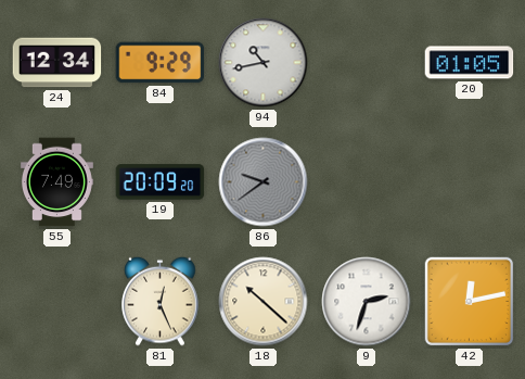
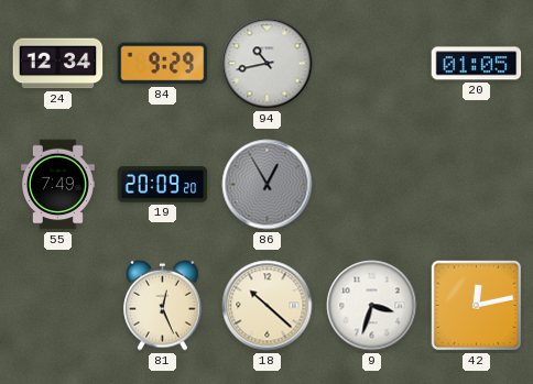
86: 9:39 -> 12:55
9: 2:33 -> 3:33
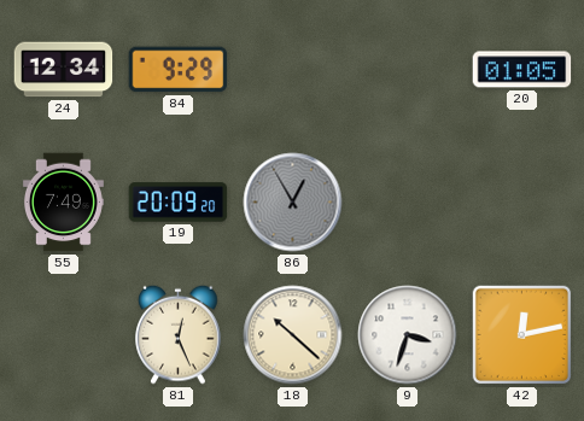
94: 10:43 -> none
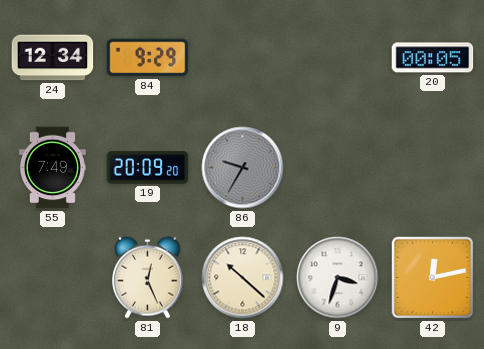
20: 01:05 -> 00:05
86: 12:55 -> 9:35
